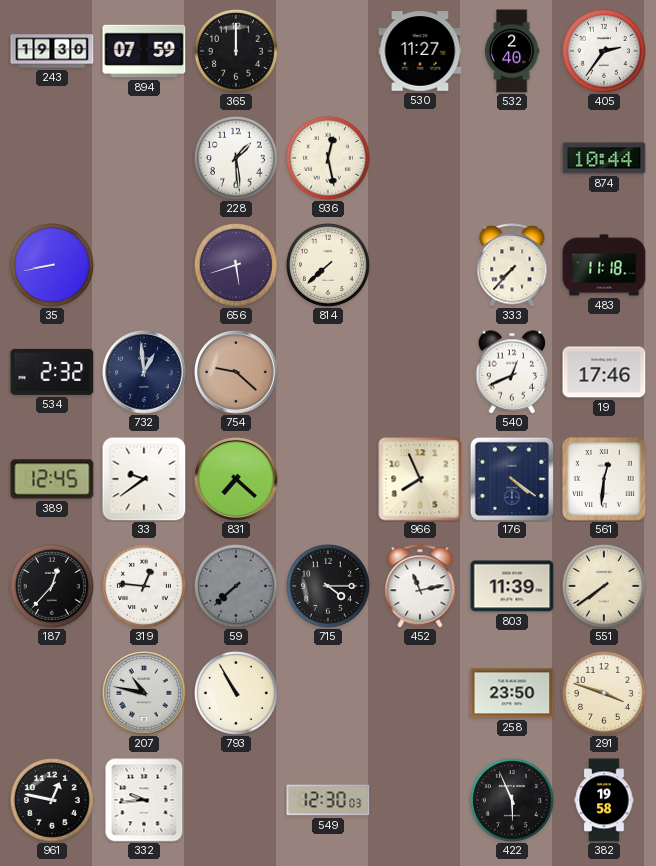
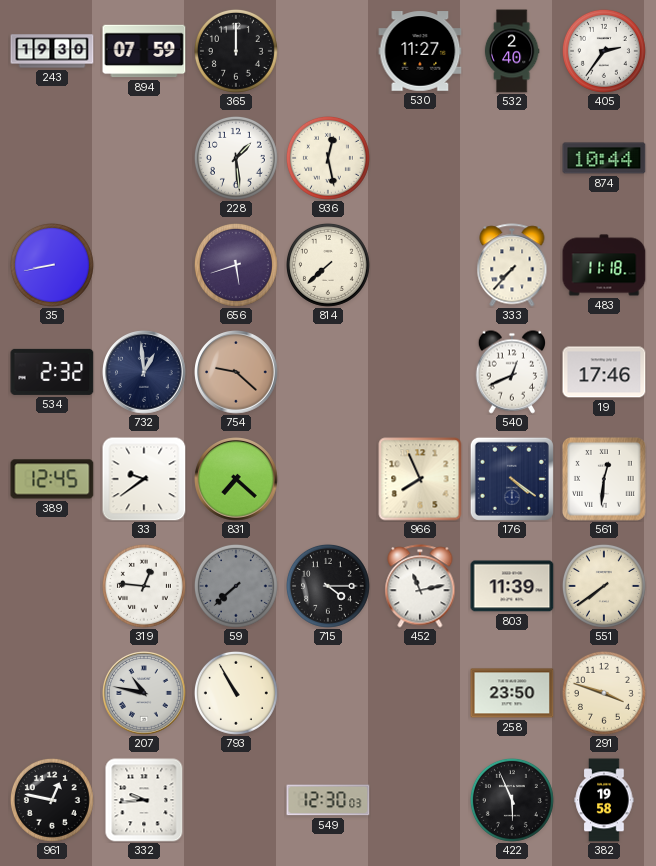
187: 12:37 -> none
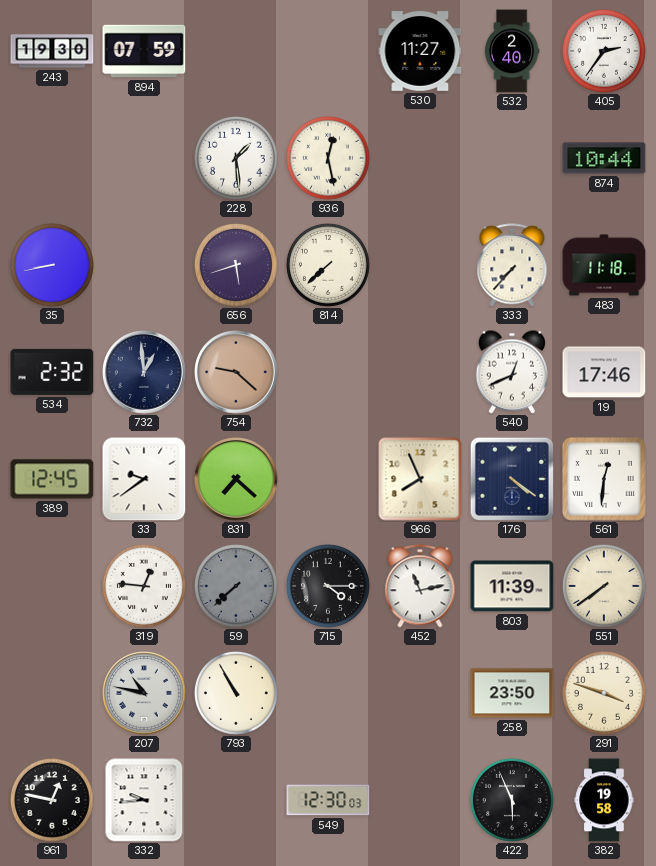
365: 12:00 -> none
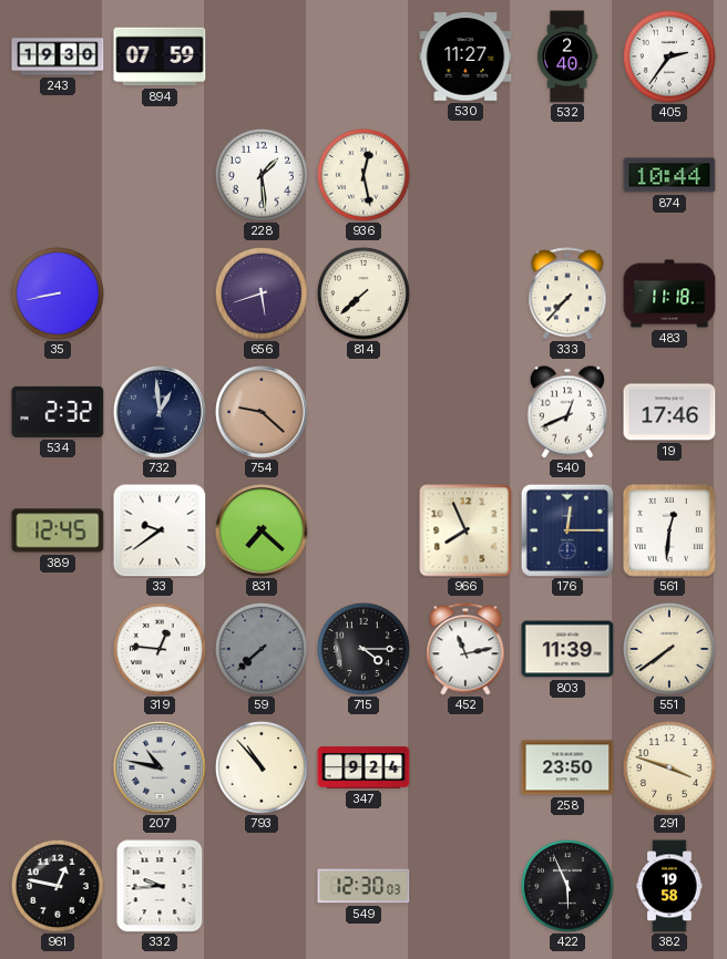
176: 4:21 -> 12:15
793: 10:55 -> 10:53
347: none -> 9:24
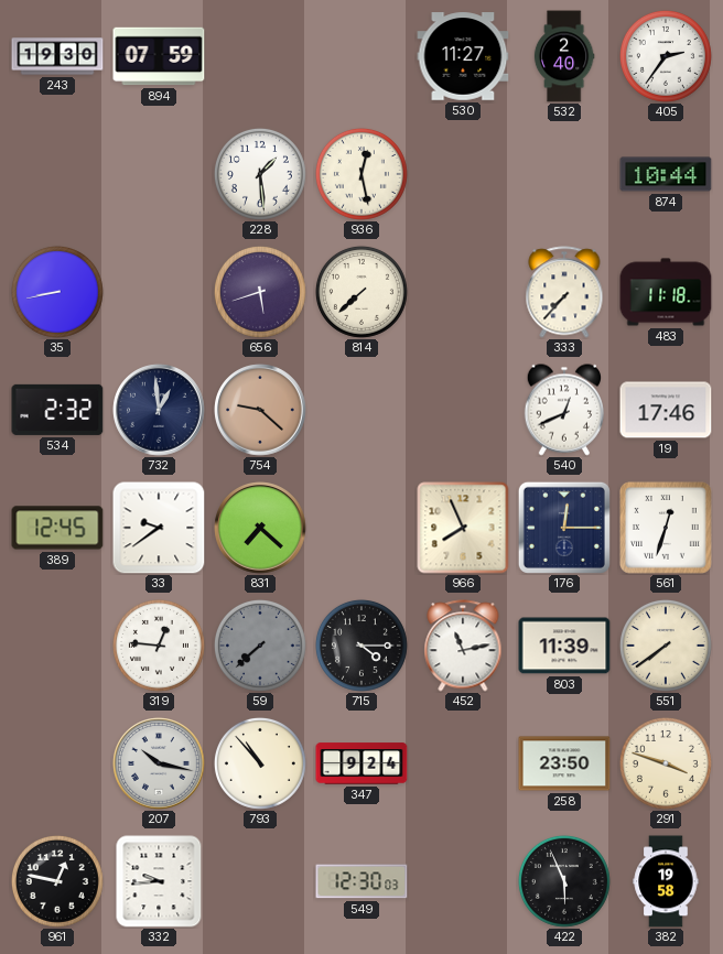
561: 12:31 -> 12:33
207: 10:47 -> 10:17
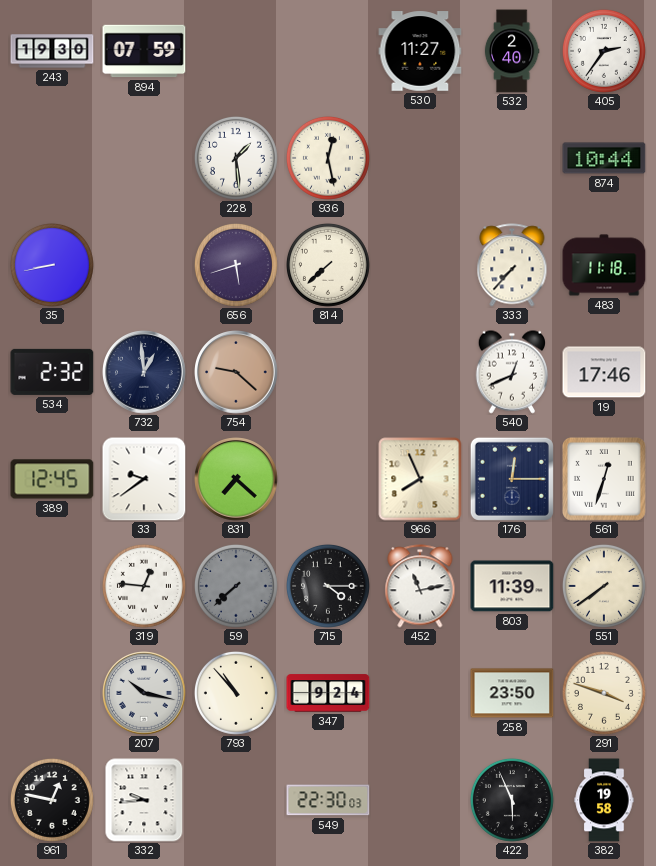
549: 12:30 -> 22:30
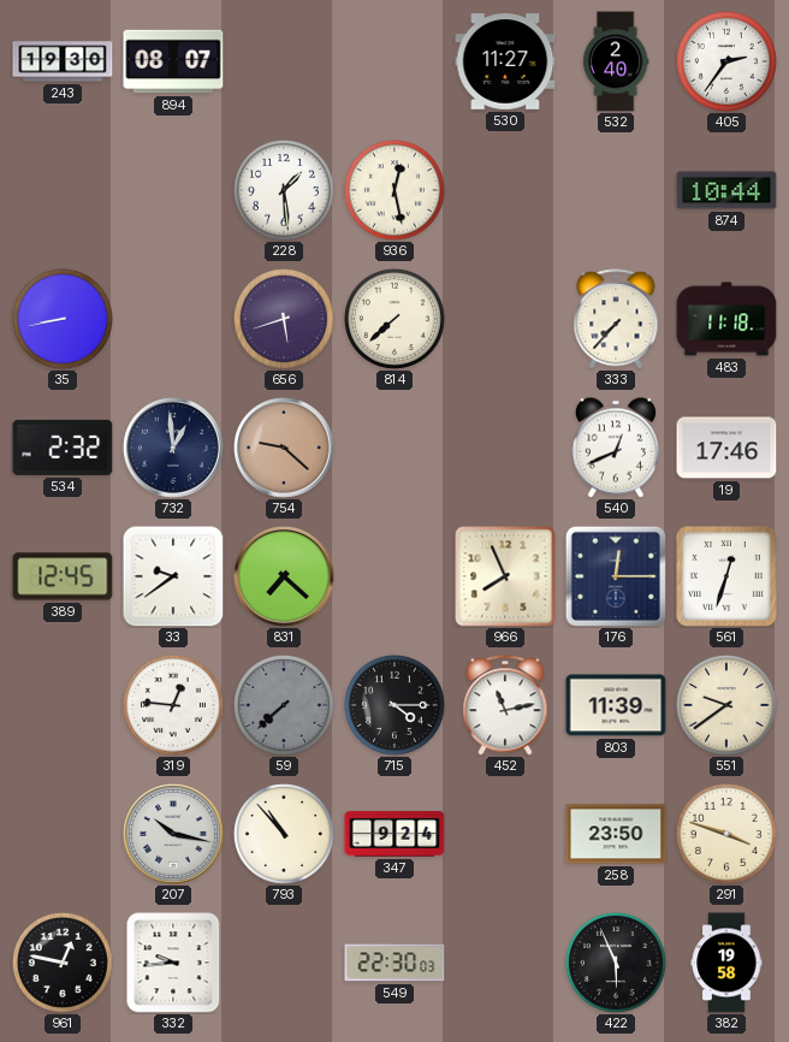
894: 07:59 -> 08:07
551: 7:39 -> 9:39
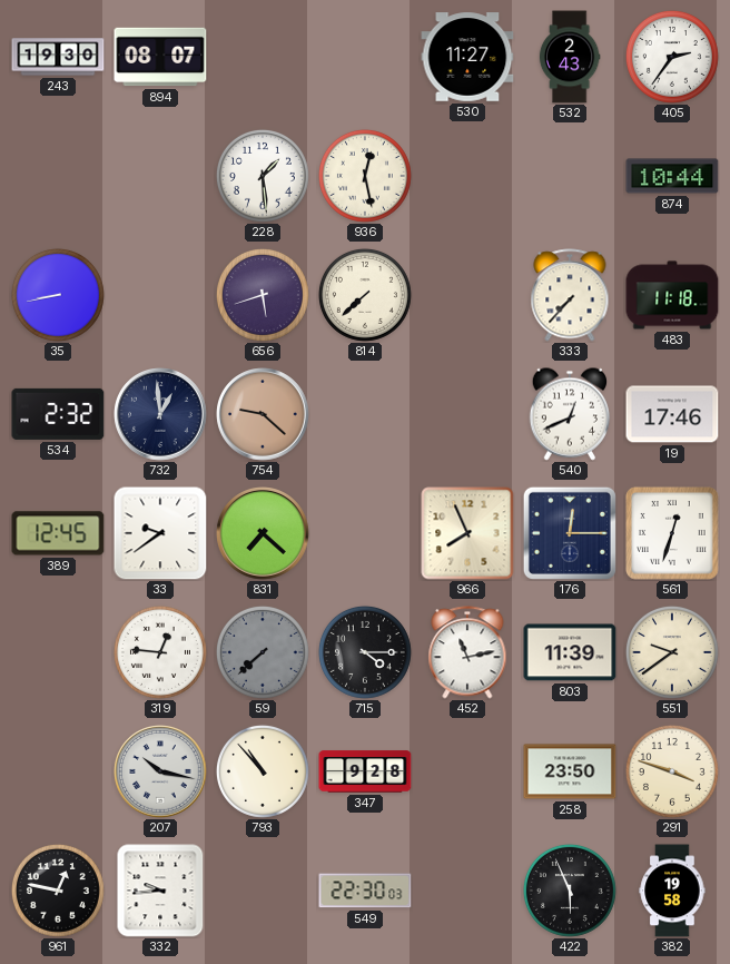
532: 2:40 -> 2:43
347: 9:24 -> 9:28
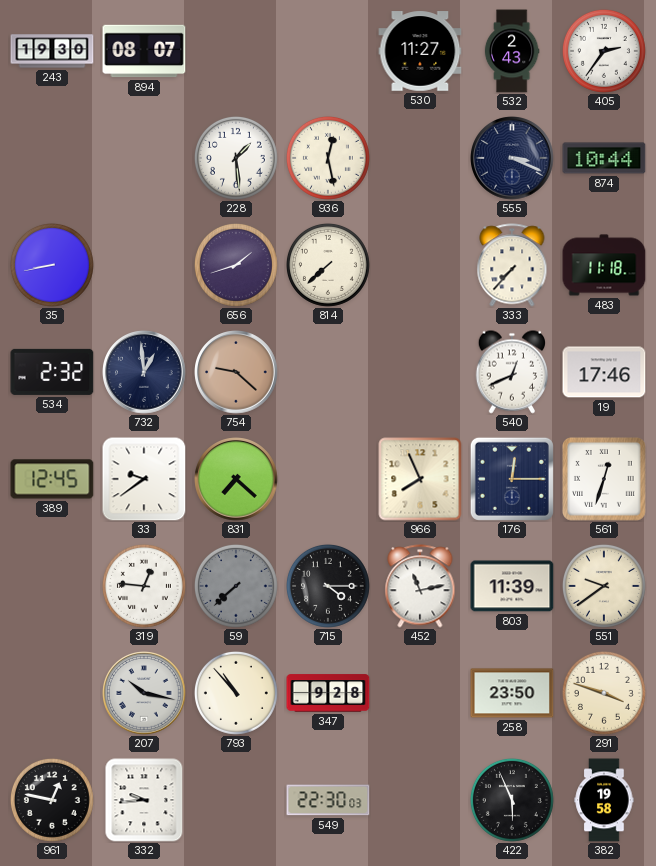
555: none -> 3:19
656: 5:42 -> 1:42
